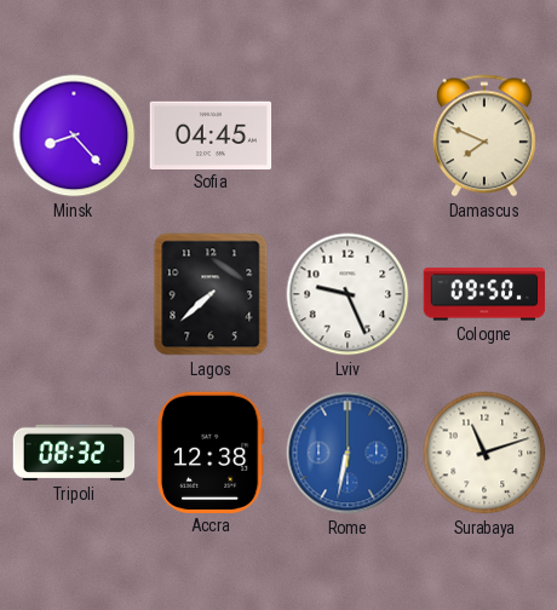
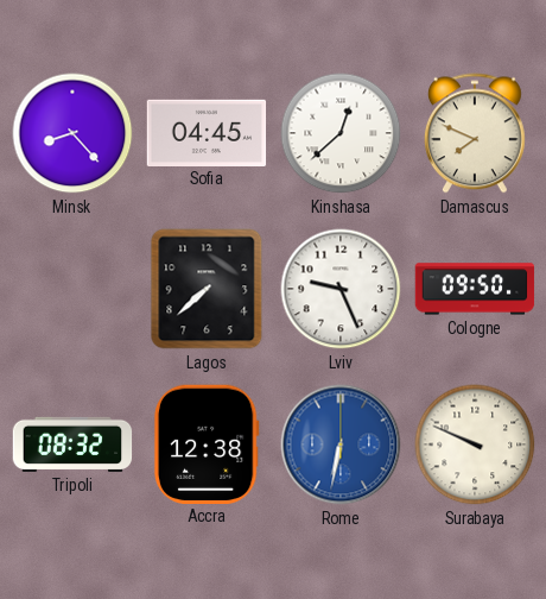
Kinshasa: none -> 12:38
Surabaya: 11:12 -> 9:49
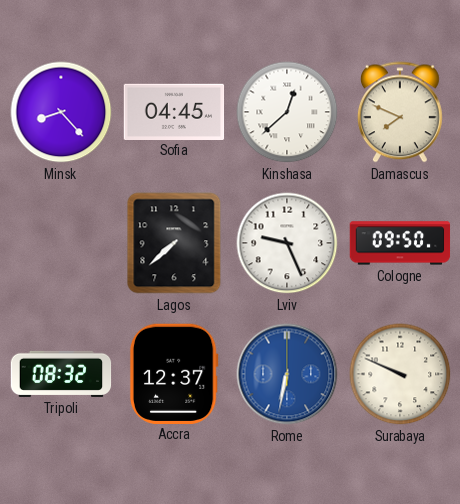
Accra: 12:38 -> 12:37
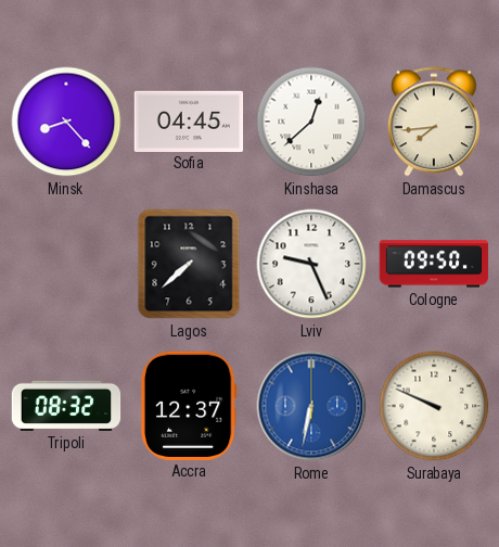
Damascus: 7:49 -> 7:44
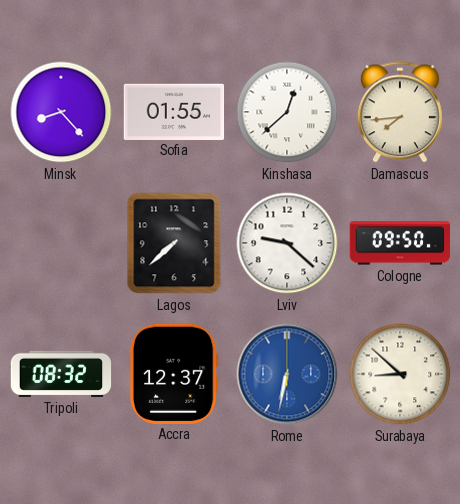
Sofia: 04:45 -> 01:55
Lviv: 9:26 -> 9:22
Surabaya: 9:49 -> 8:52
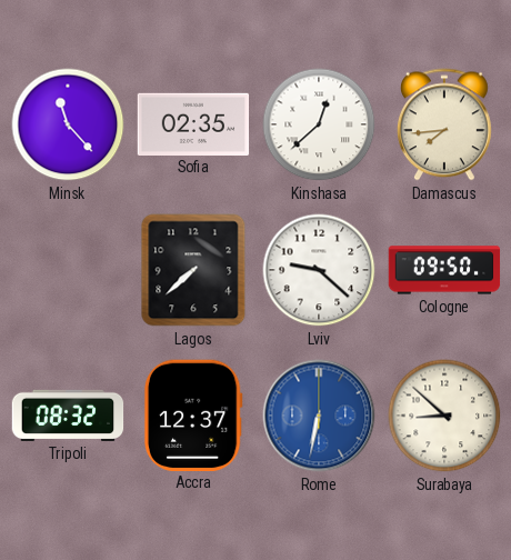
Minsk: 8:23 -> 11:23
Sofia: 01:55 -> 02:35
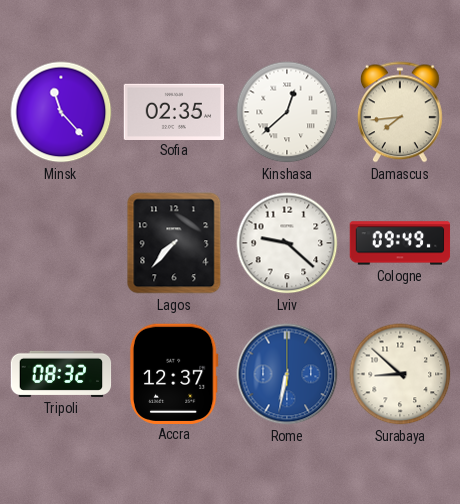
Lagos: 7:38 -> 7:37
Cologne: 09:50 -> 09:49
